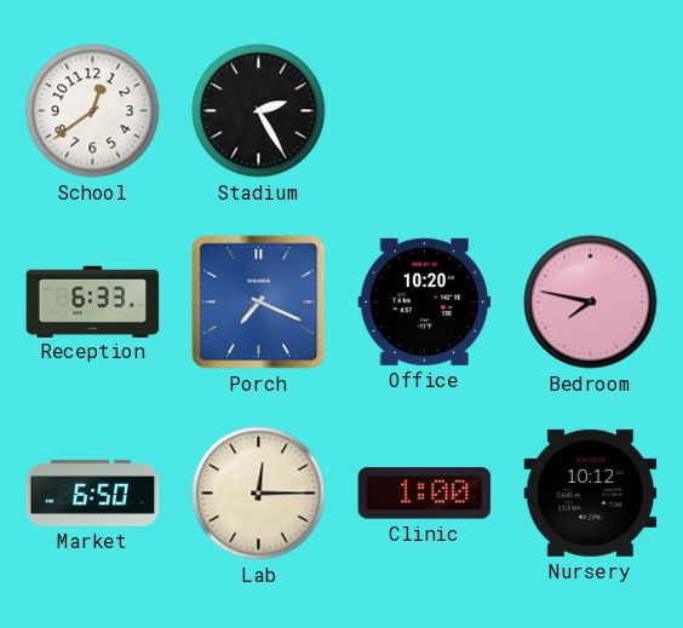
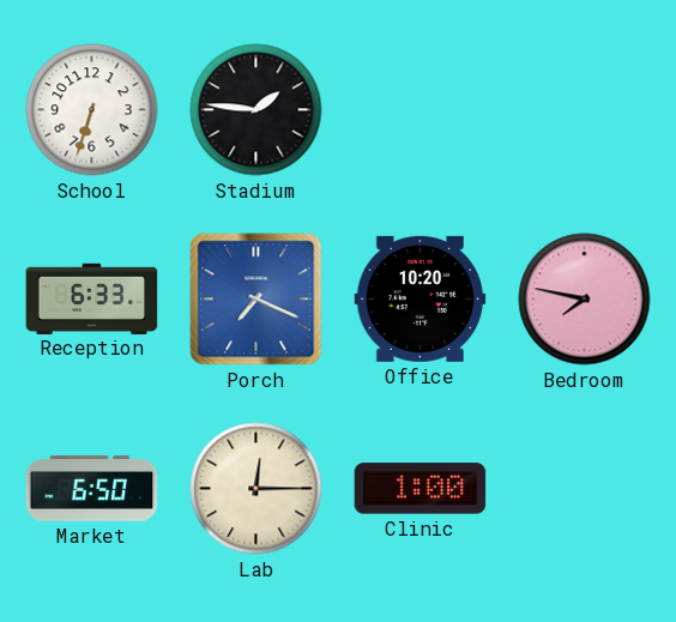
School: 12:39 -> 6:33
Stadium: 2:25 -> 1:46
Nursery: 10:12 -> none
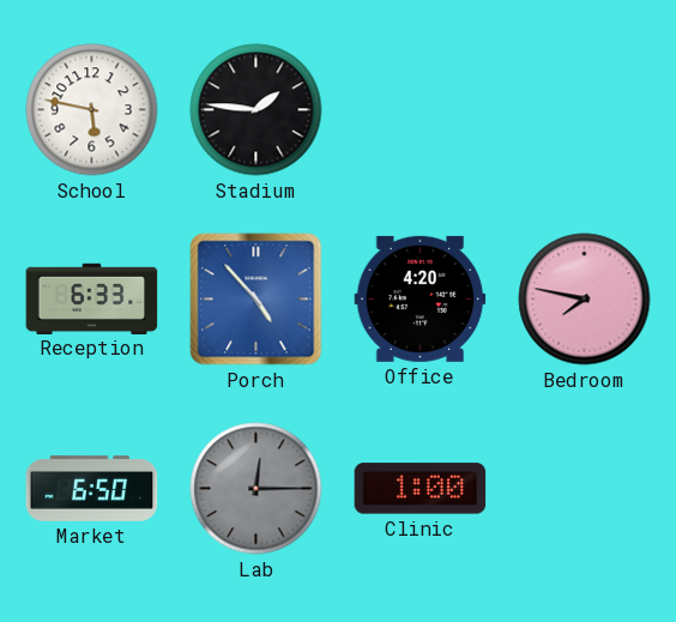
School: 6:33 -> 5:47
Porch: 7:19 -> 4:53
Office: 10:20 -> 4:20
Lab dial: cream -> grey
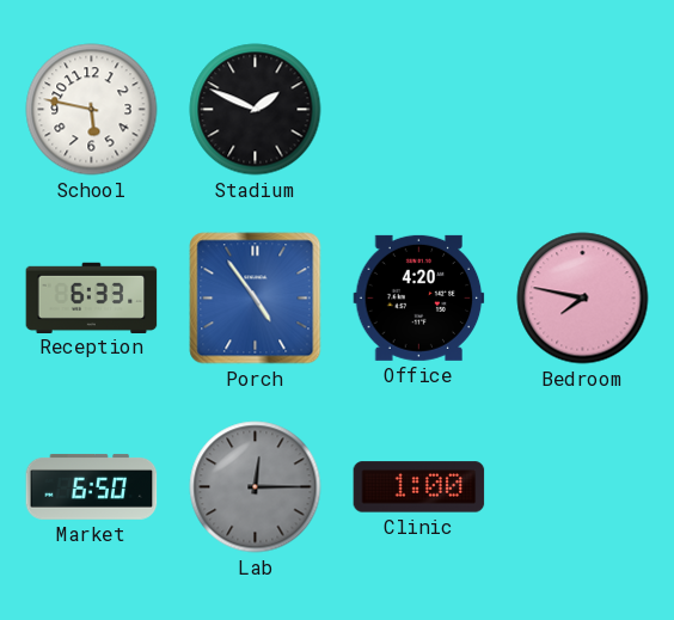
Stadium: 1:46 -> 1:49
Porch: 4:53 -> 4:54
